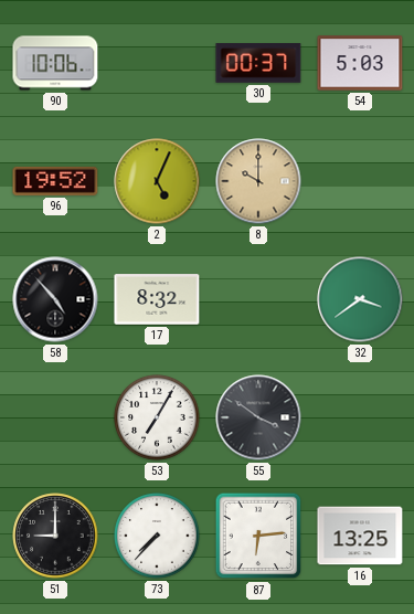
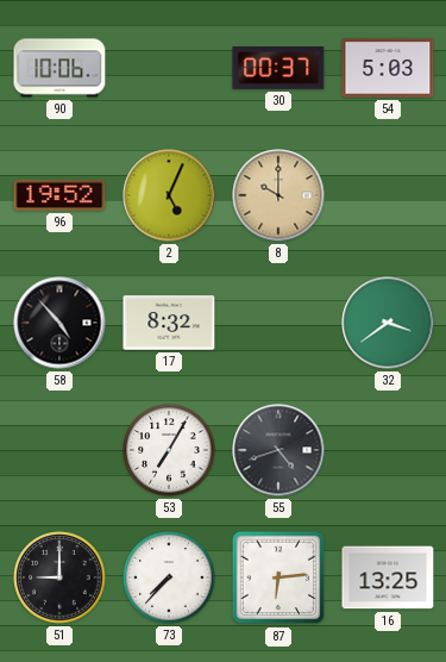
55: 3:51 -> 4:42
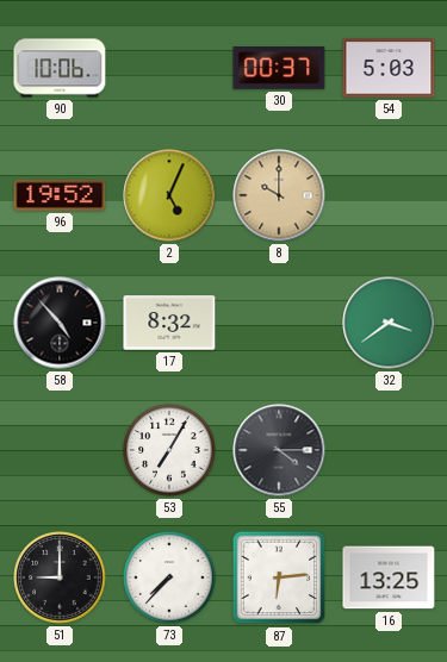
55: 4:42 -> 4:15
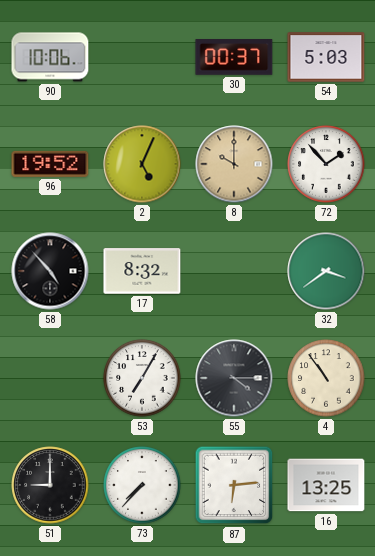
72: none -> 1:53
4: none -> 10:54
